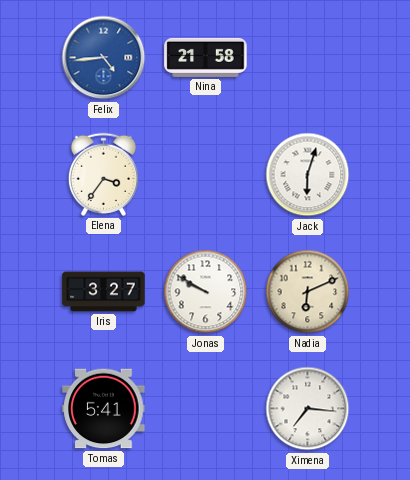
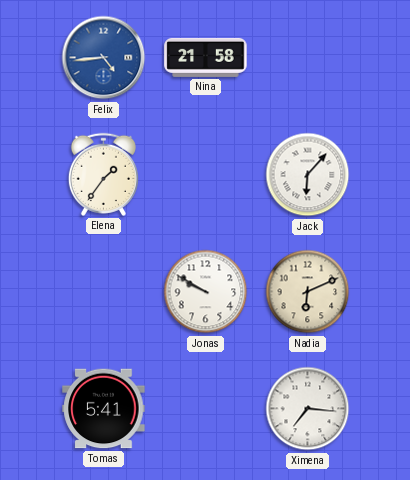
Elena: 3:36 -> 1:36
Jack: 6:03 -> 6:07
Iris: 3:27 -> none
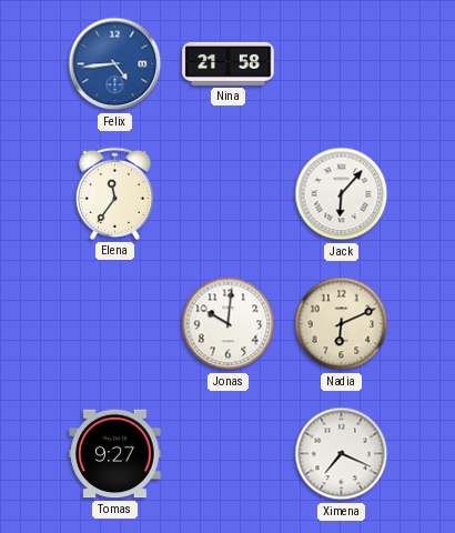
Elena: 1:36 -> 11:36
Jonas: 9:50 -> 10:01
Tomas: 5:41 -> 9:27
Ximena: 7:16 -> 7:19
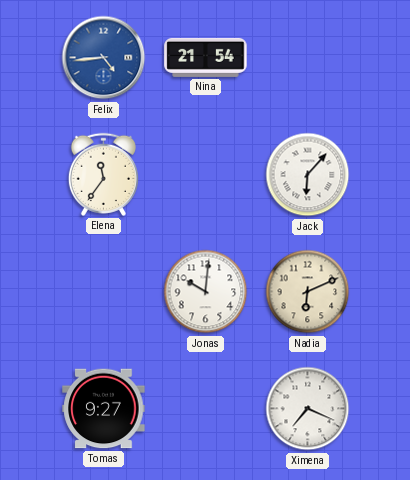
Nina: 21:58 -> 21:54
